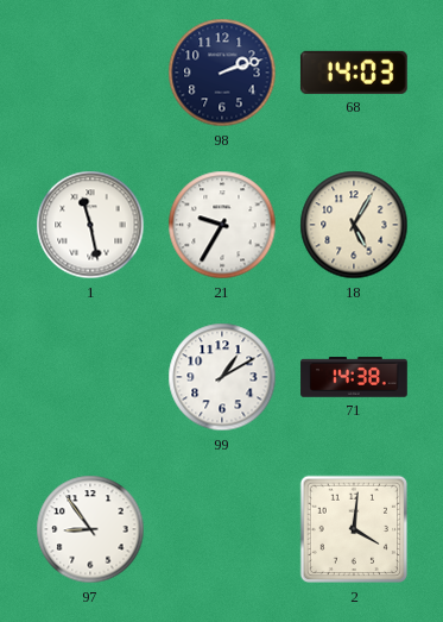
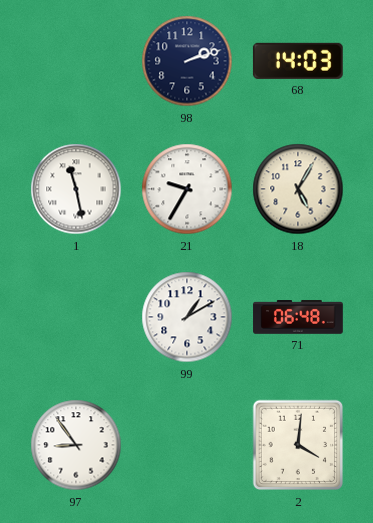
71: 14:38 -> 06:48
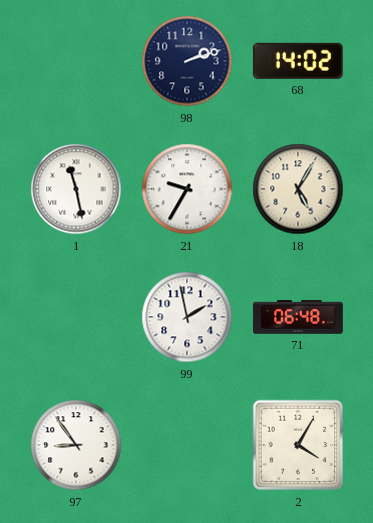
68: 14:03 -> 14:02
99: 1:10 -> 1:58
2: 4:01 -> 4:05
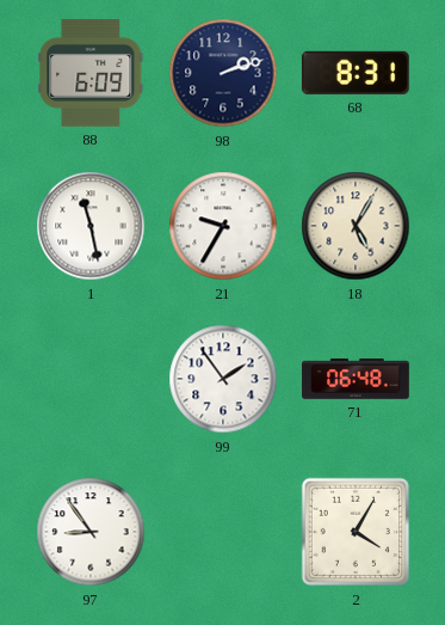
88: none -> 6:09
68: 14:02 -> 8:31
99: 1:58 -> 1:54
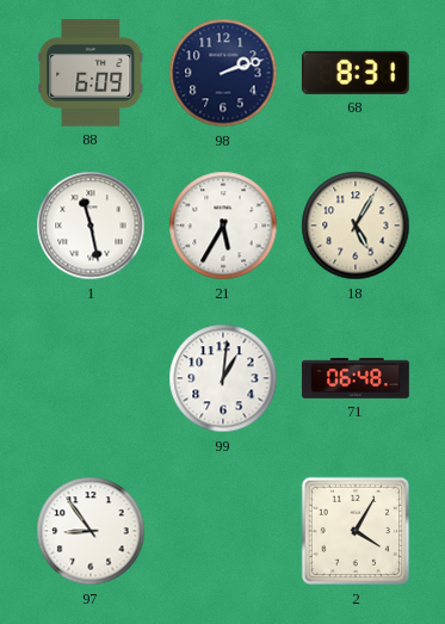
21: 9:35 -> 5:35
99: 1:54 -> 1:01
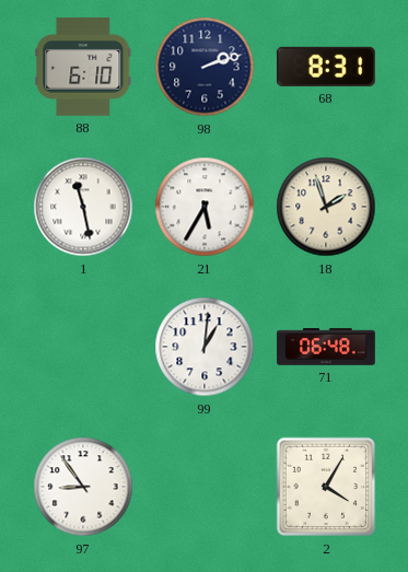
88: 6:09 -> 6:10
18: 5:05 -> 1:57
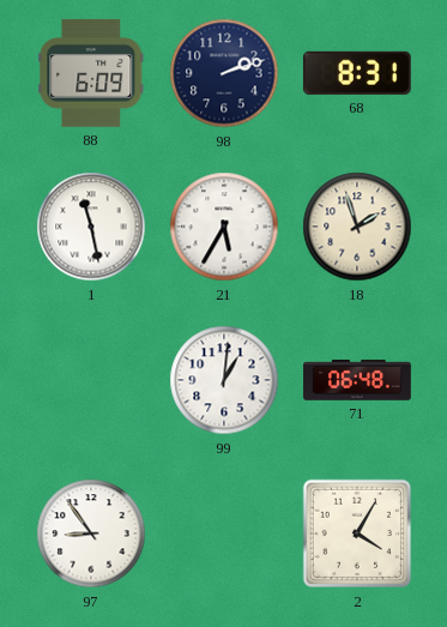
88: 6:10 -> 6:09
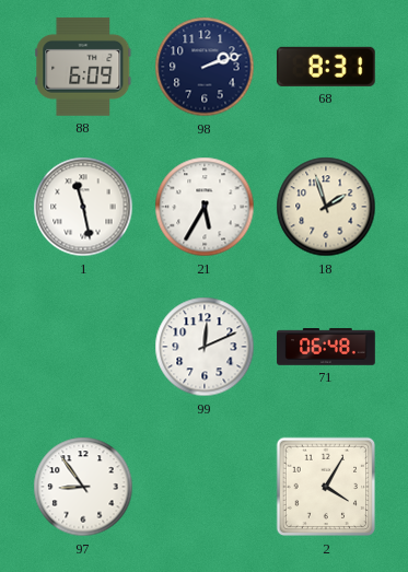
99: 1:01 -> 12:11
